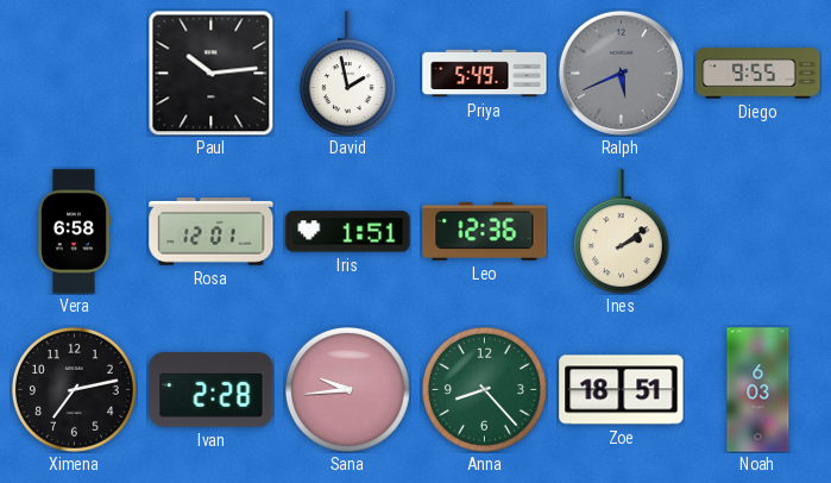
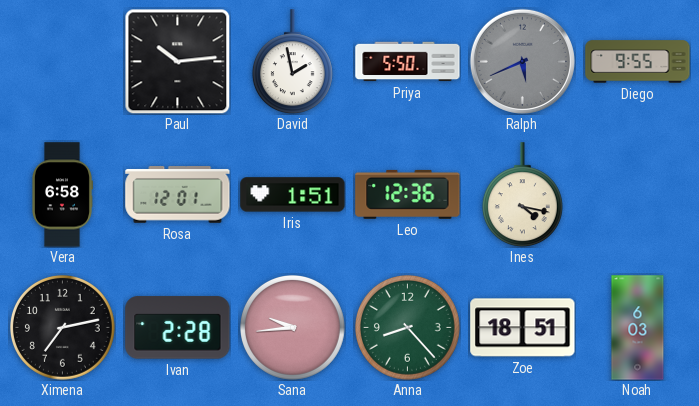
Priya: 5:49 -> 5:50
Ines: 2:09 -> 4:17
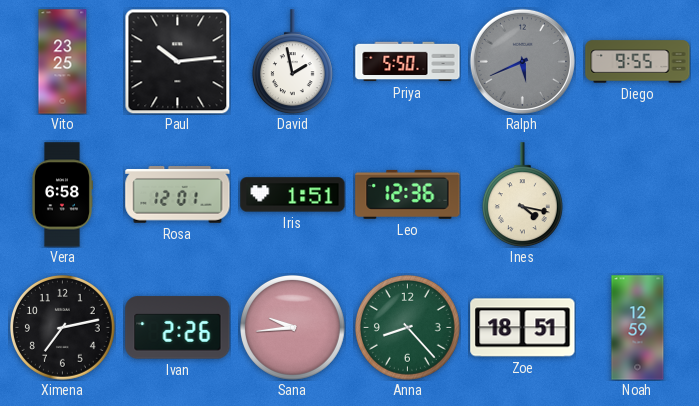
Vito: none -> 23:25
Ivan: 2:28 -> 2:26
Noah: 6:03 -> 12:59
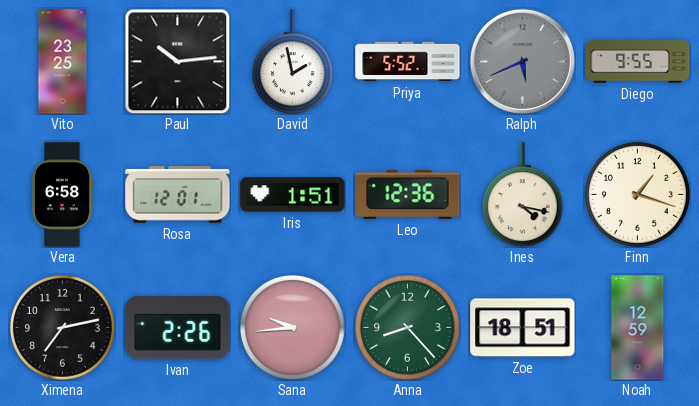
Priya: 5:50 -> 5:52
Finn: none -> 1:18
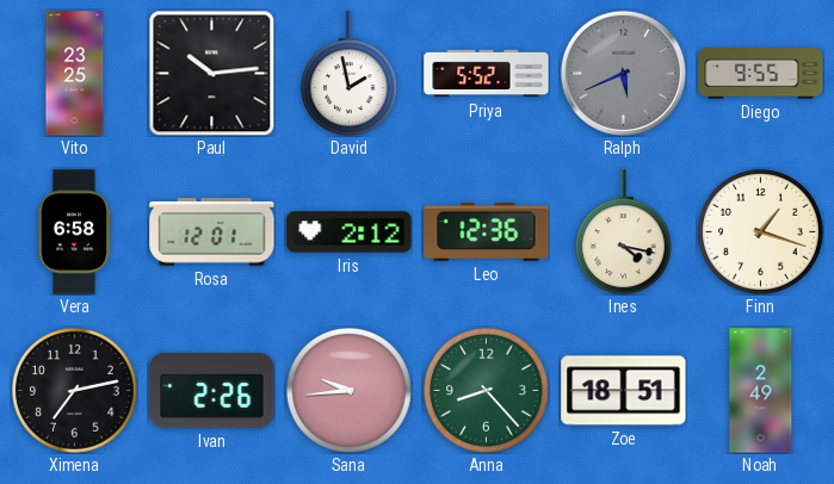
Iris: 1:51 -> 2:12
Noah: 12:59 -> 2:49
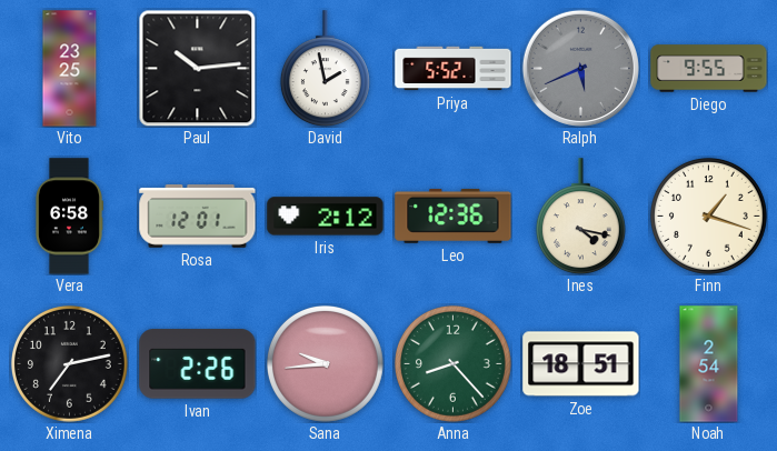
Noah: 2:49 -> 2:54
